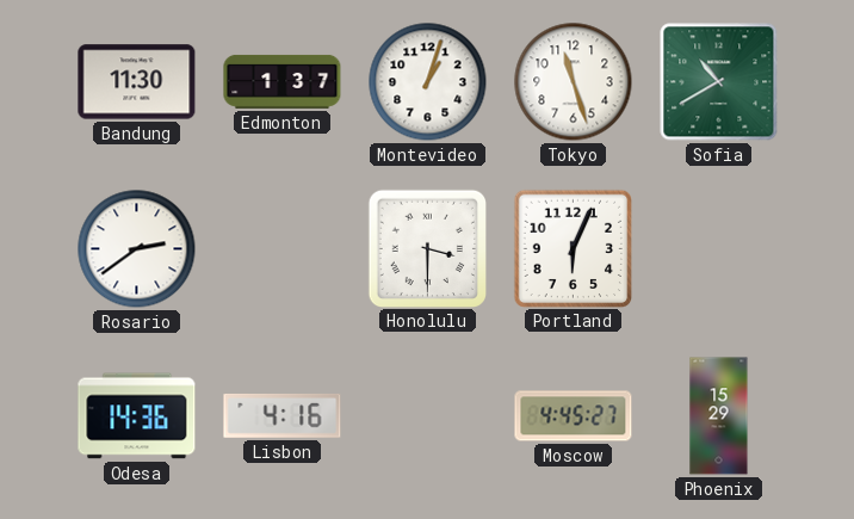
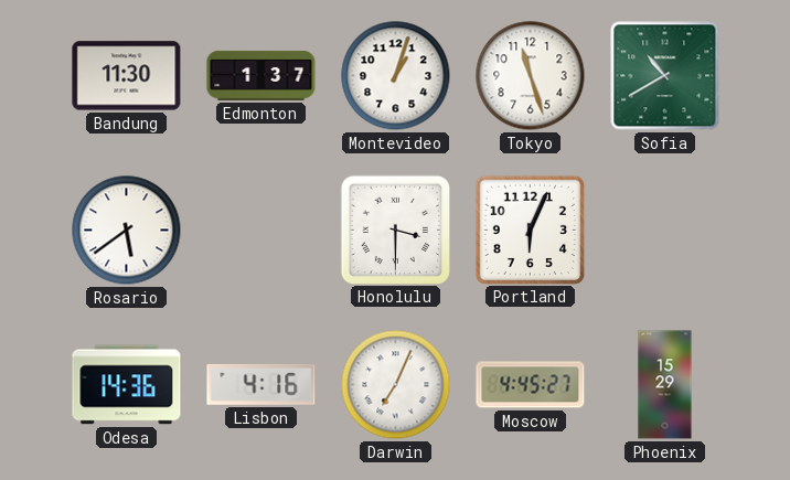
Rosario: 2:39 -> 5:39
Darwin: none -> 7:04
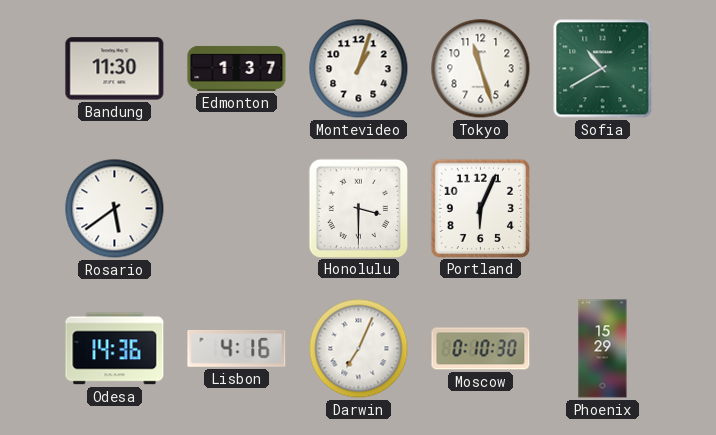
Moscow: 4:45 -> 0:10
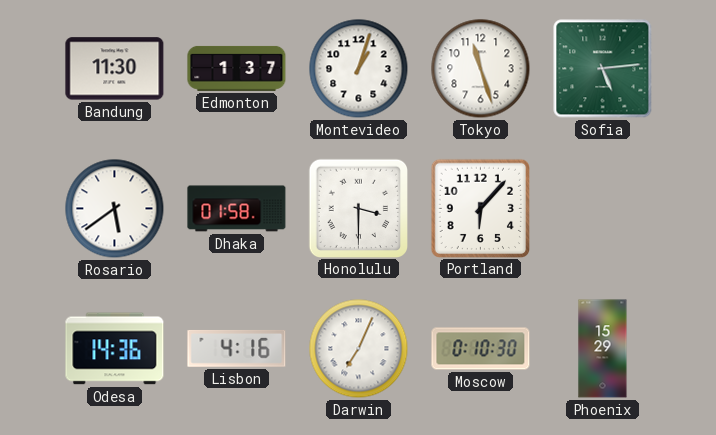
Sofia: 10:40 -> 5:14
Dhaka: none -> 01:58
Portland: 6:04 -> 6:07
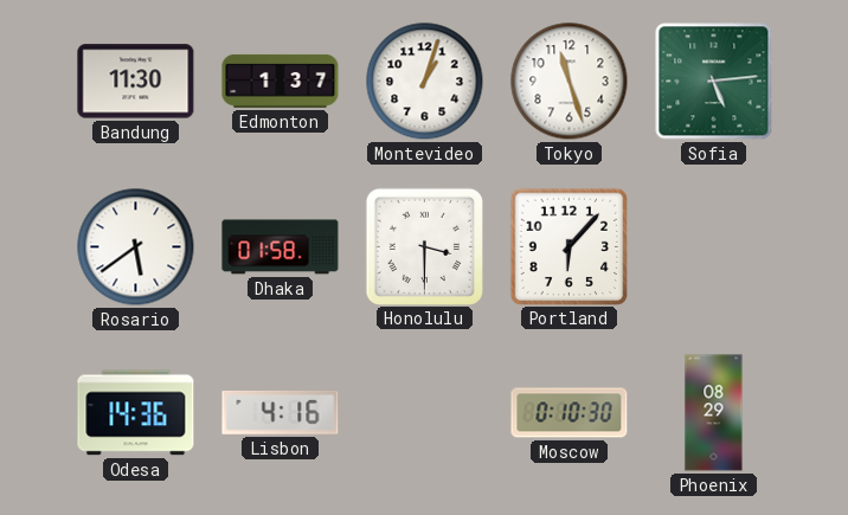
Darwin: 7:04 -> none
Phoenix: 15:29 -> 08:29
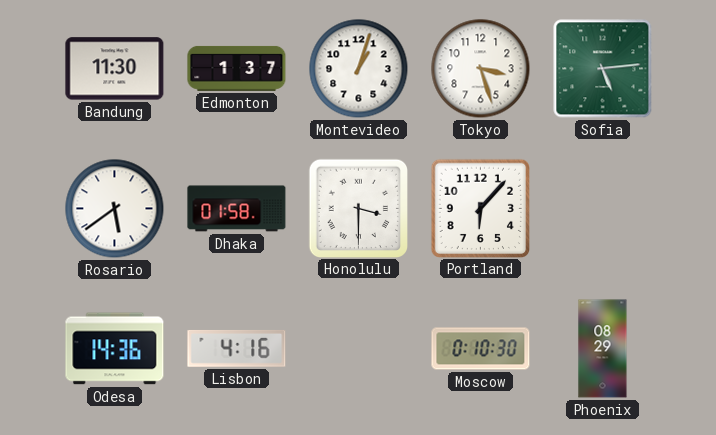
Tokyo: 11:27 -> 3:27
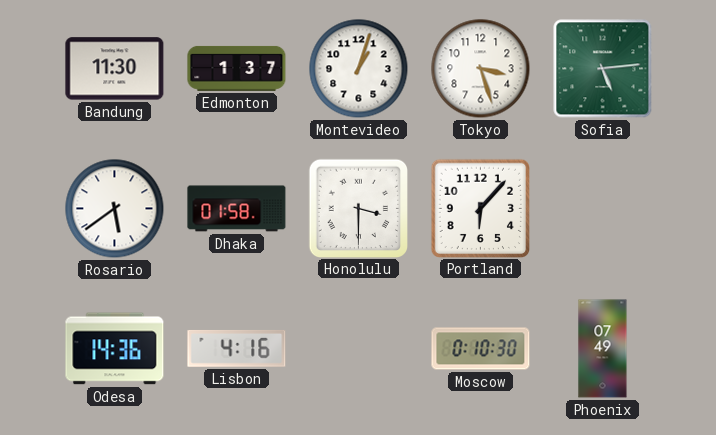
Phoenix: 08:29 -> 07:49
